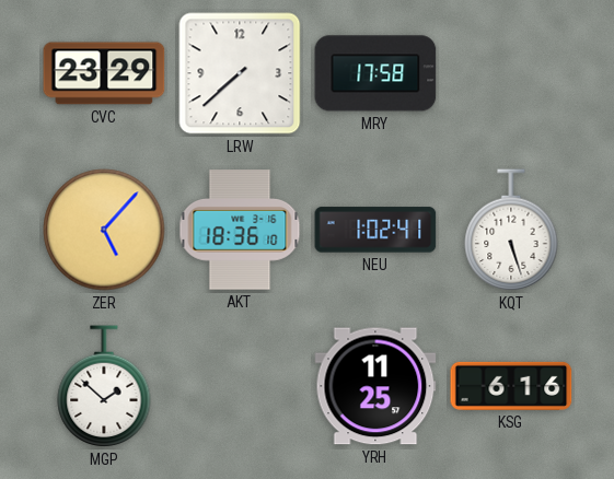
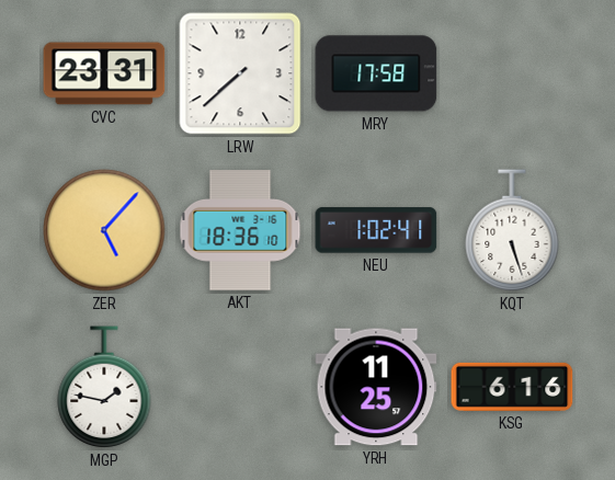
CVC: 23:29 -> 23:31
MGP: 1:52 -> 1:47
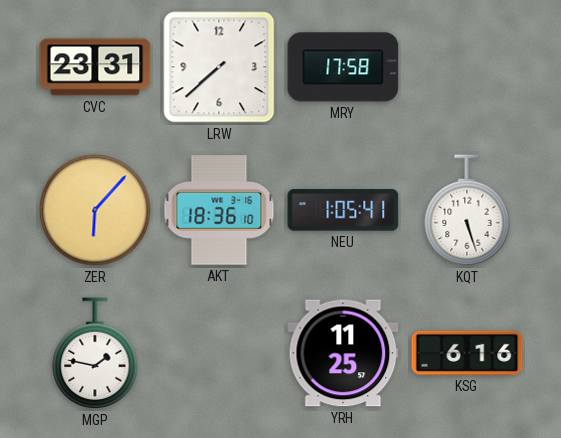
ZER: 5:07 -> 6:07
NEU: 1:02 -> 1:05
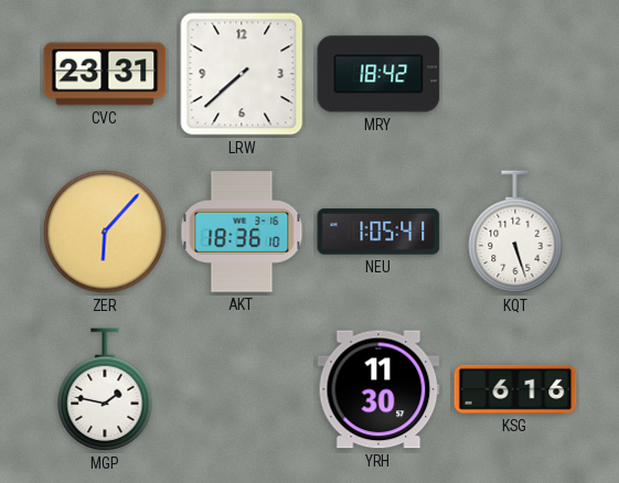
MRY: 17:58 -> 18:42
YRH: 11:25 -> 11:30
